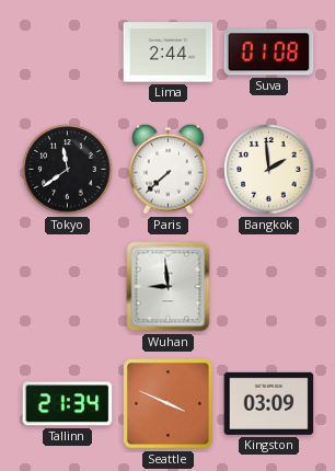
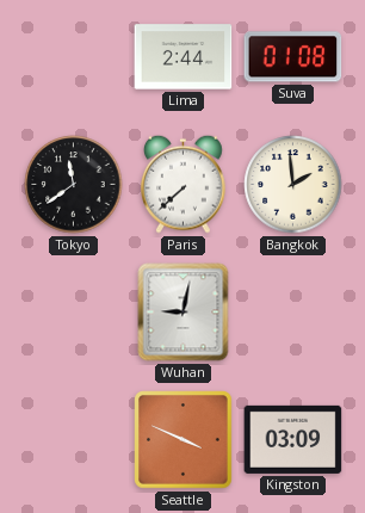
Wuhan: 8:59 -> 9:02
Tallinn: 21:34 -> none
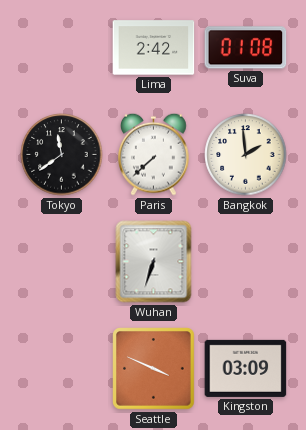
Lima: 2:44 -> 2:42
Wuhan: 9:02 -> 6:33
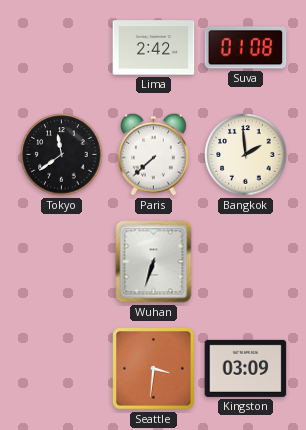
Seattle: 3:49 -> 3:31
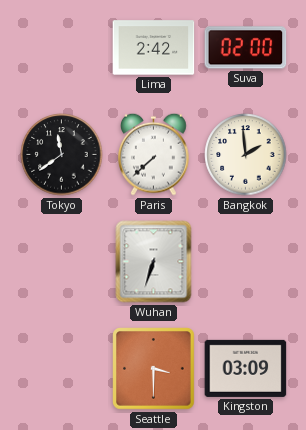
Suva: 01:08 -> 02:00
Seattle: 3:31 -> 3:30
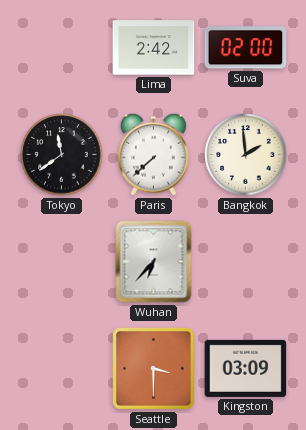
Wuhan: 6:33 -> 6:37
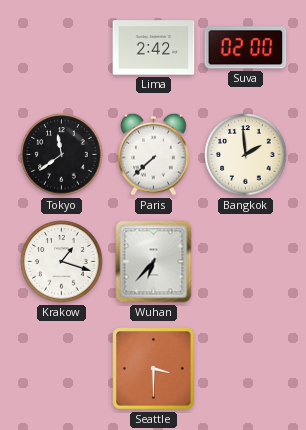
Krakow: none -> 1:18
Kingston: 03:09 -> none
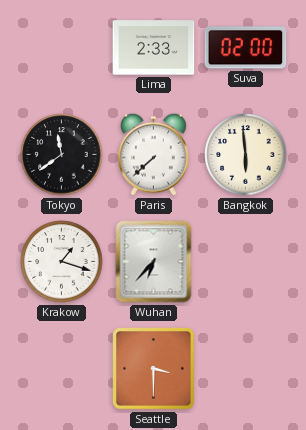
Lima: 2:42 -> 2:33
Bangkok: 1:59 -> 5:59
